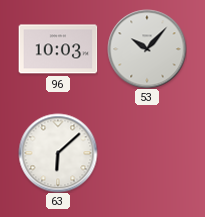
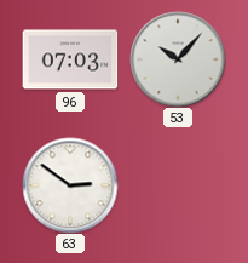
96: 10:03 -> 07:03
63: 6:08 -> 2:51
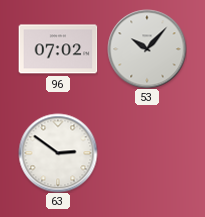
96: 07:03 -> 07:02
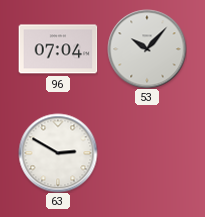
96: 07:02 -> 07:04
63: 2:51 -> 2:50
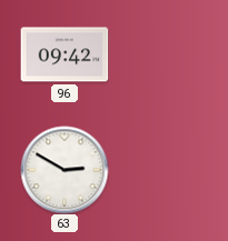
96: 07:04 -> 09:42
53: 10:07 -> none
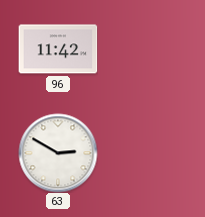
96: 09:42 -> 11:42
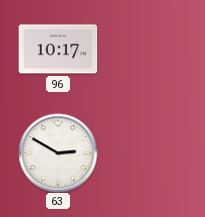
96: 11:42 -> 10:17
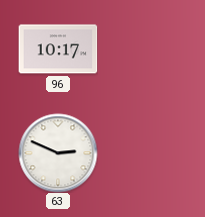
63: 2:50 -> 2:49
